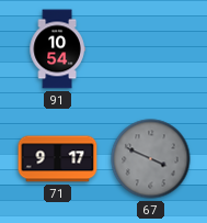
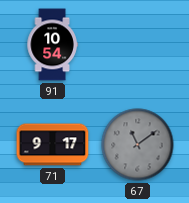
67: 3:49 -> 11:09
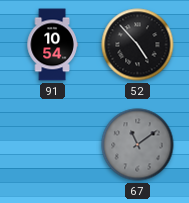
52: none -> 4:53
71: 9:17 -> none
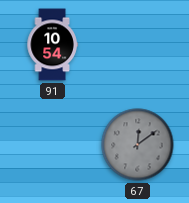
52: 4:53 -> none
67: 11:09 -> 12:09
